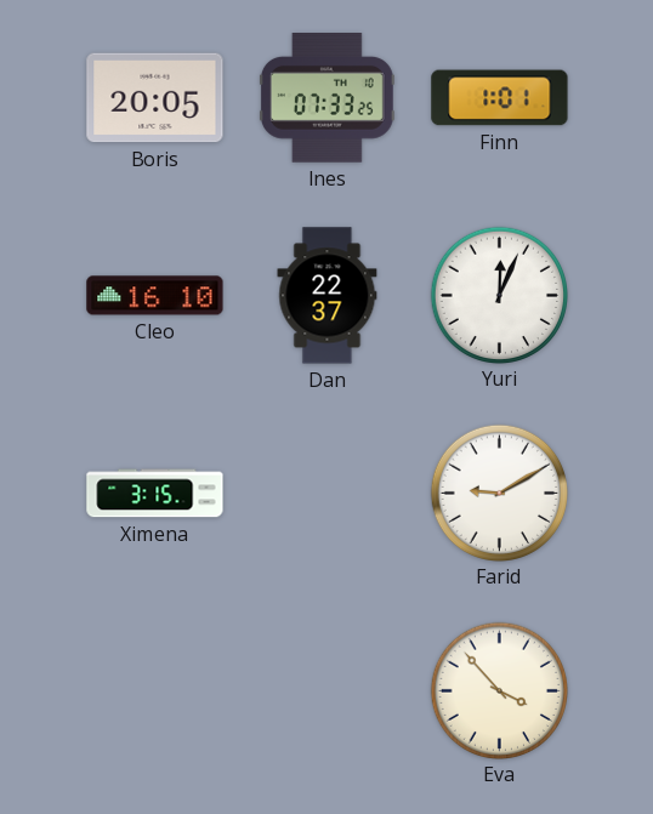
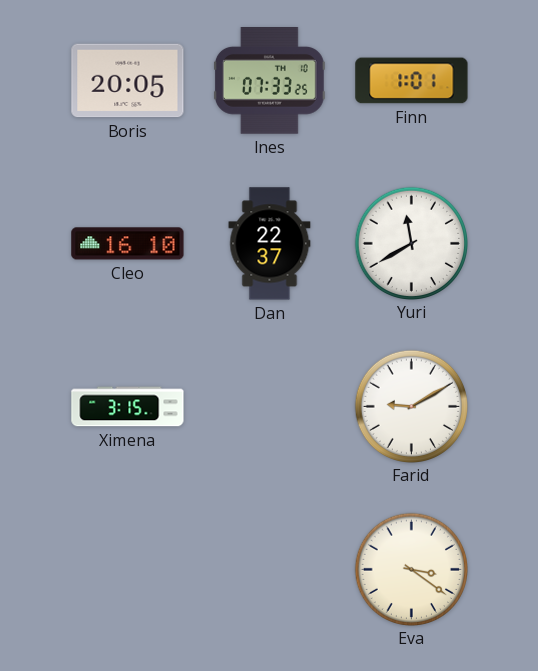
Yuri: 12:04 -> 11:40
Eva: 3:53 -> 3:21
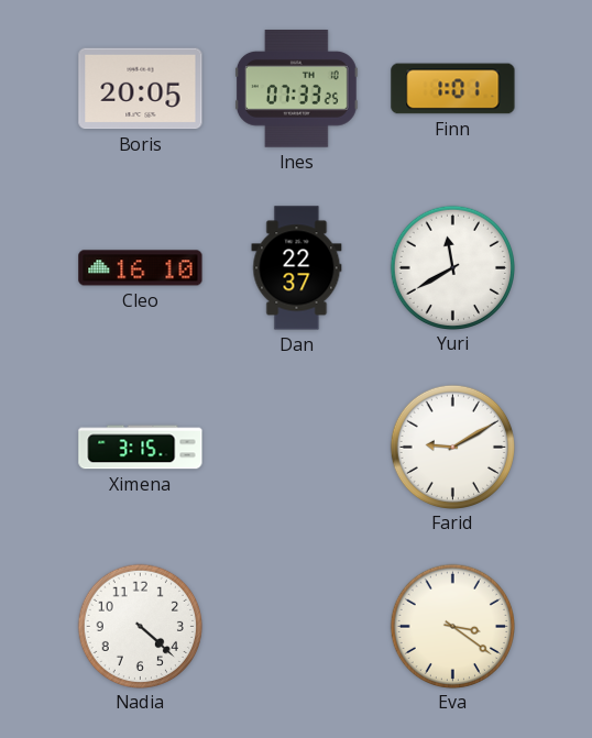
Nadia: none -> 4:22
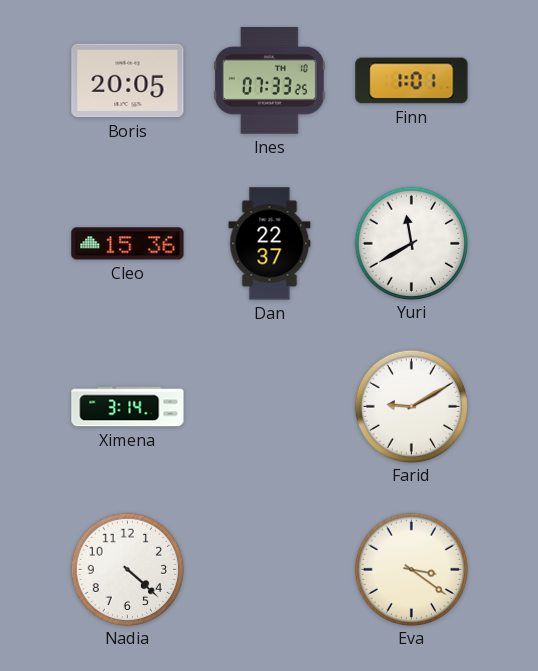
Cleo: 16:10 -> 15:36
Ximena: 3:15 -> 3:14
